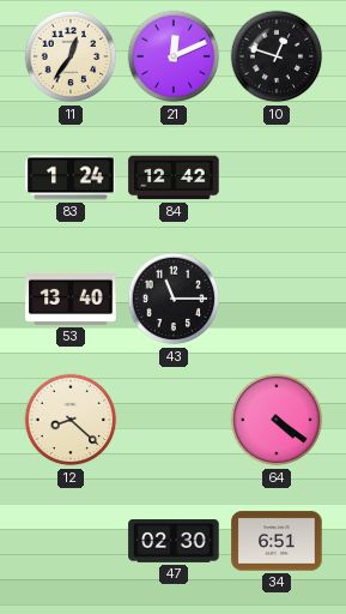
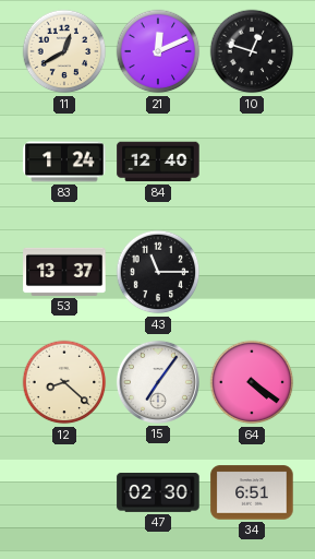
11: 12:36 -> 12:40
84: 12:42 -> 12:40
53: 13:40 -> 13:37
15: none -> 7:06
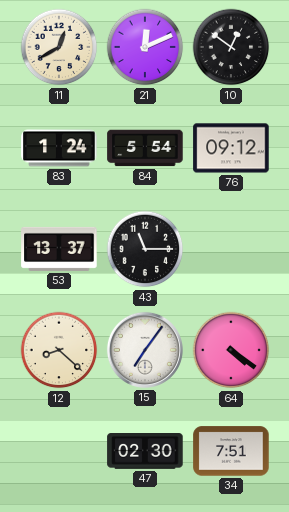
10: 12:48 -> 12:51
84: 12:40 -> 5:54
76: none -> 09:12
34: 6:51 -> 7:51
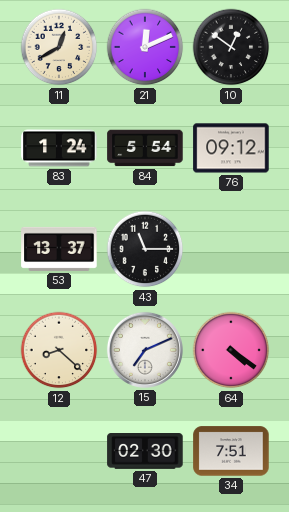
15: 7:06 -> 7:11
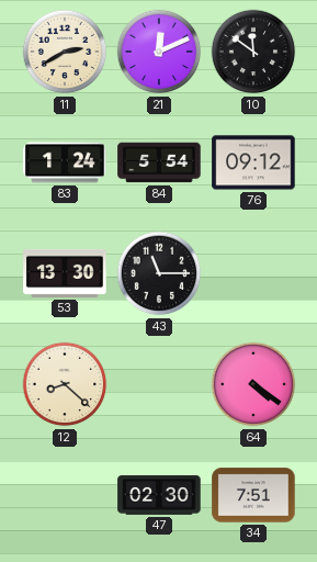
11: 12:40 -> 2:40
10: 12:51 -> 11:51
53: 13:37 -> 13:30
15: 7:11 -> none
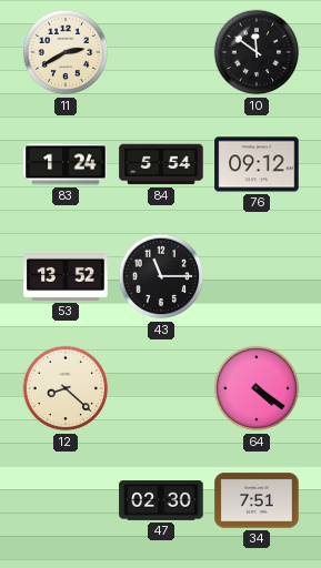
21: 12:11 -> none
53: 13:30 -> 13:52
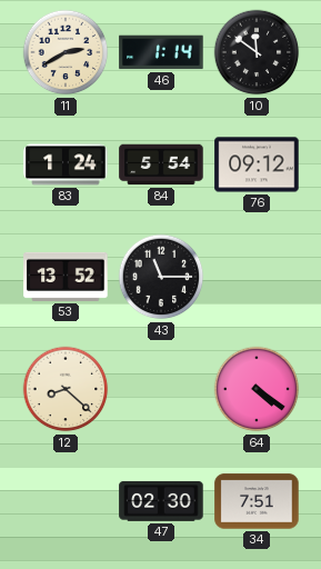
46: none -> 1:14
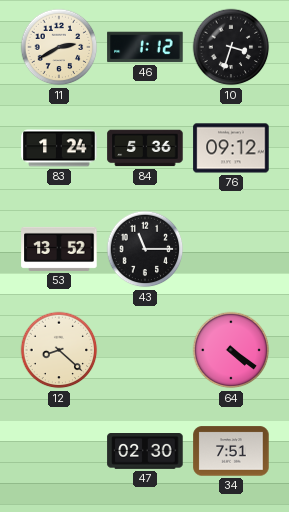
46: 1:14 -> 1:12
10: 11:51 -> 3:33
84: 5:54 -> 5:36
